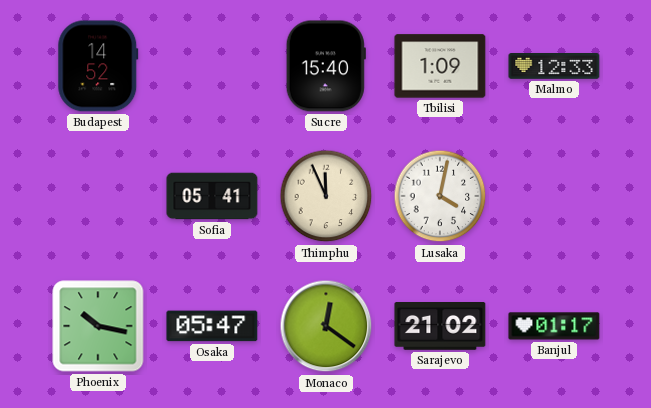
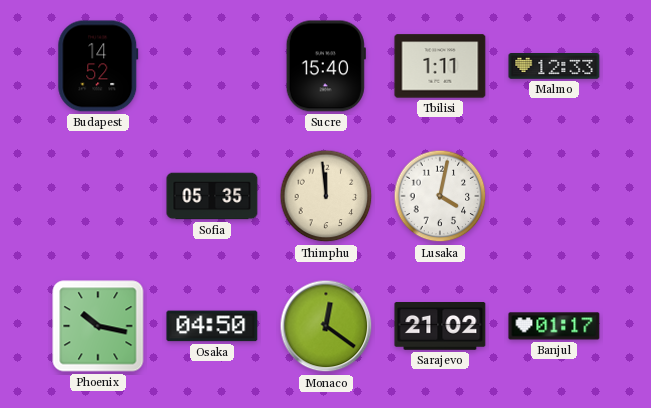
Tbilisi: 1:09 -> 1:11
Sofia: 05:41 -> 05:35
Thimphu: 11:56 -> 11:59
Osaka: 05:47 -> 04:50
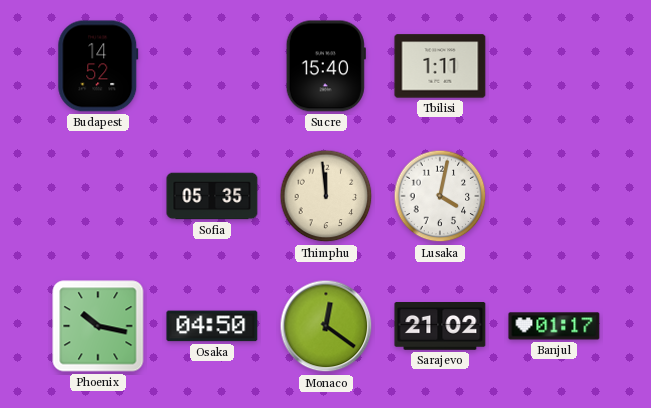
Malmo: 12:33 -> none
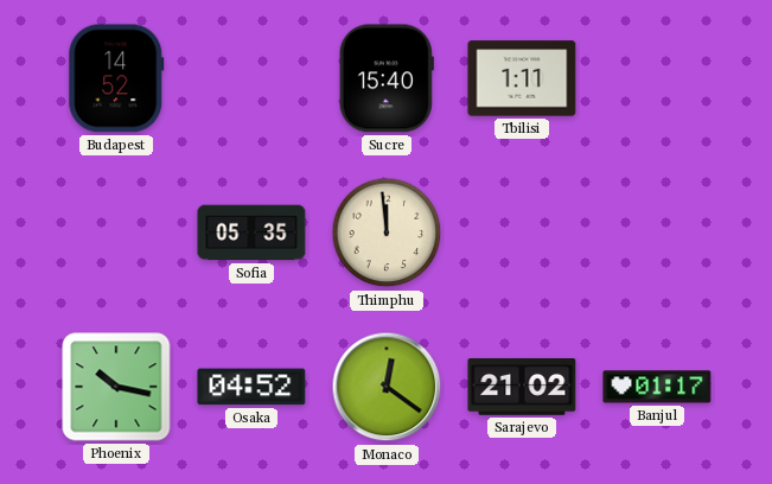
Lusaka: 4:02 -> none
Osaka: 04:50 -> 04:52
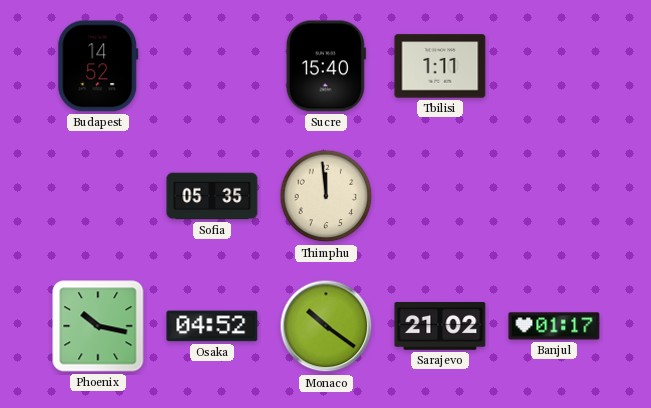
Monaco: 12:21 -> 10:21
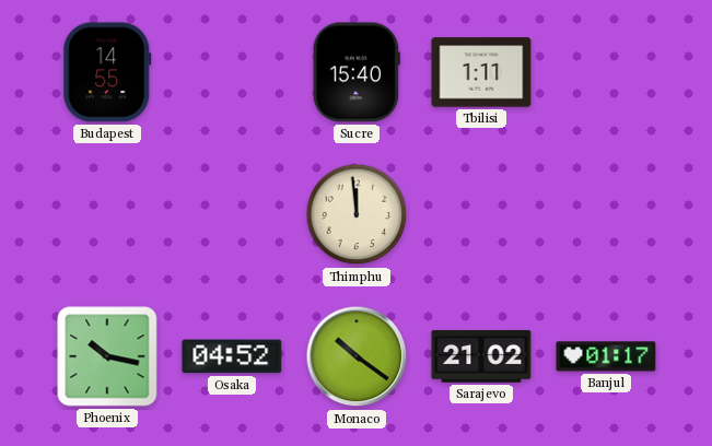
Budapest: 14:52 -> 14:55
Sofia: 05:35 -> none
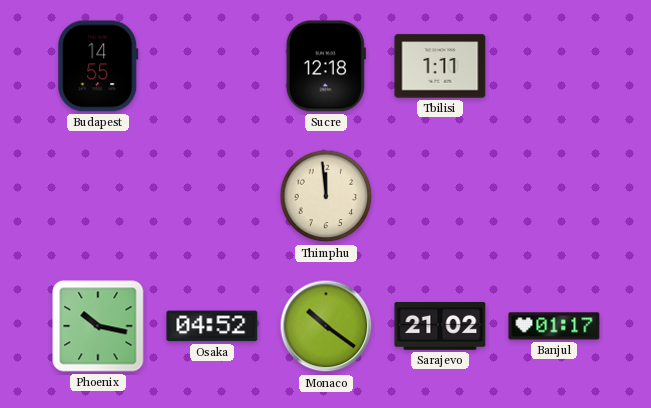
Sucre: 15:40 -> 12:18
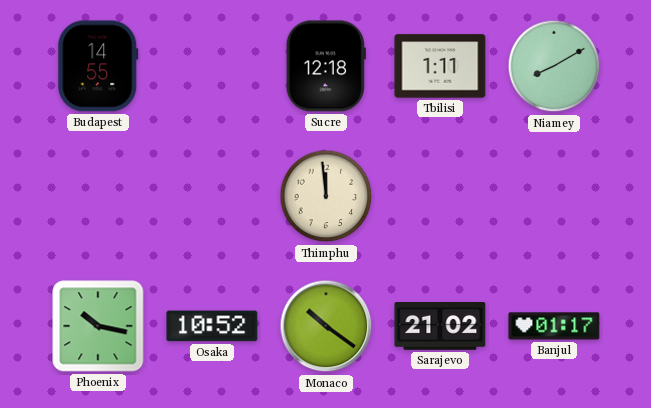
Niamey: none -> 8:10
Osaka: 04:52 -> 10:52
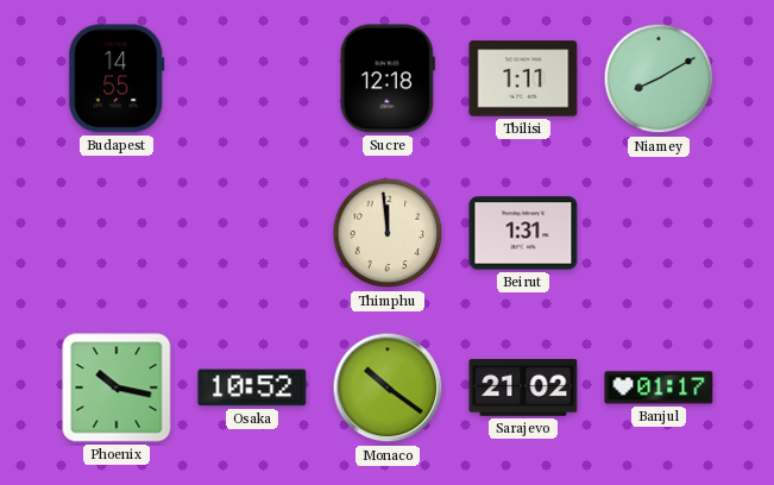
Beirut: none -> 1:31
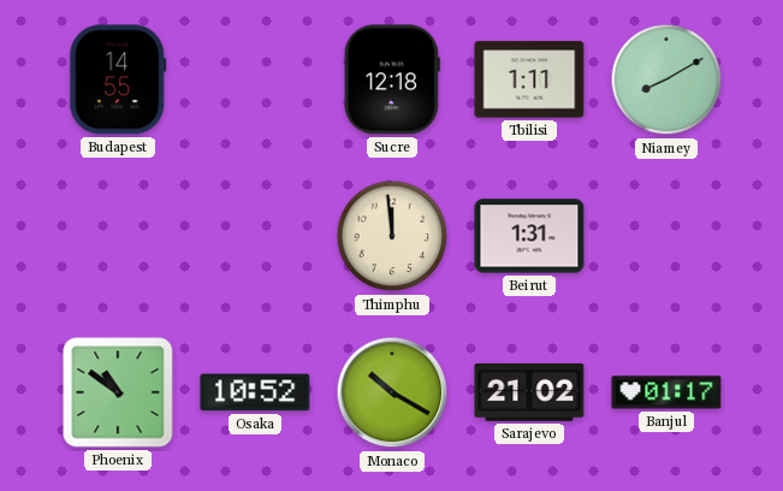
Phoenix: 10:17 -> 10:51
Monaco: 10:21 -> 10:20
